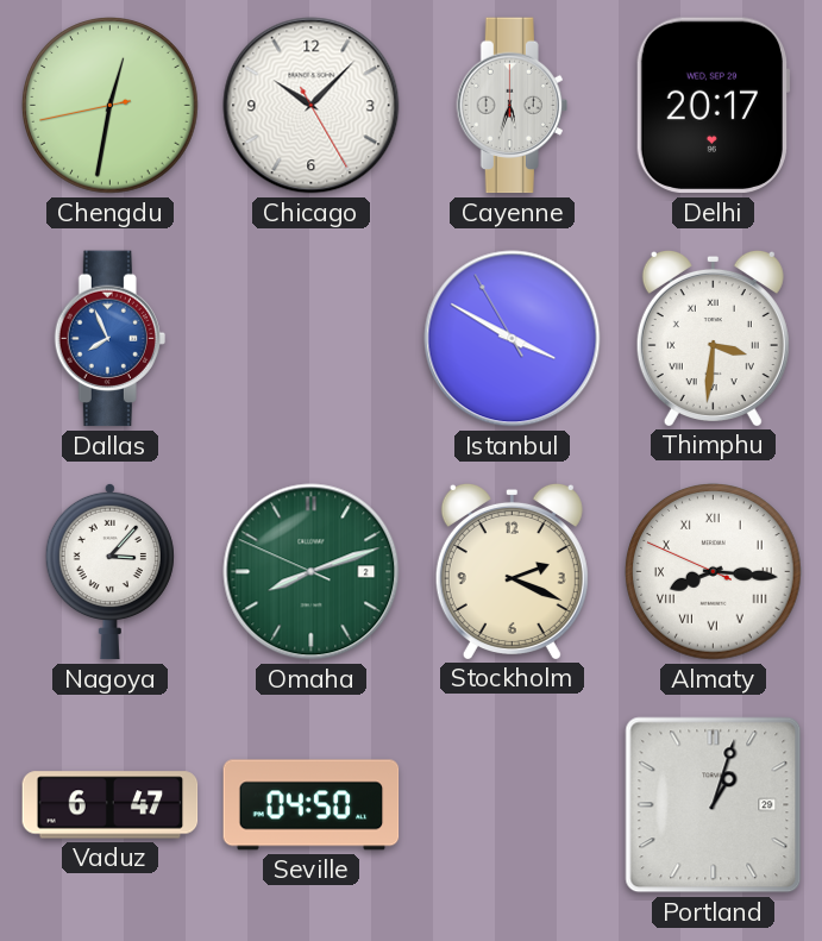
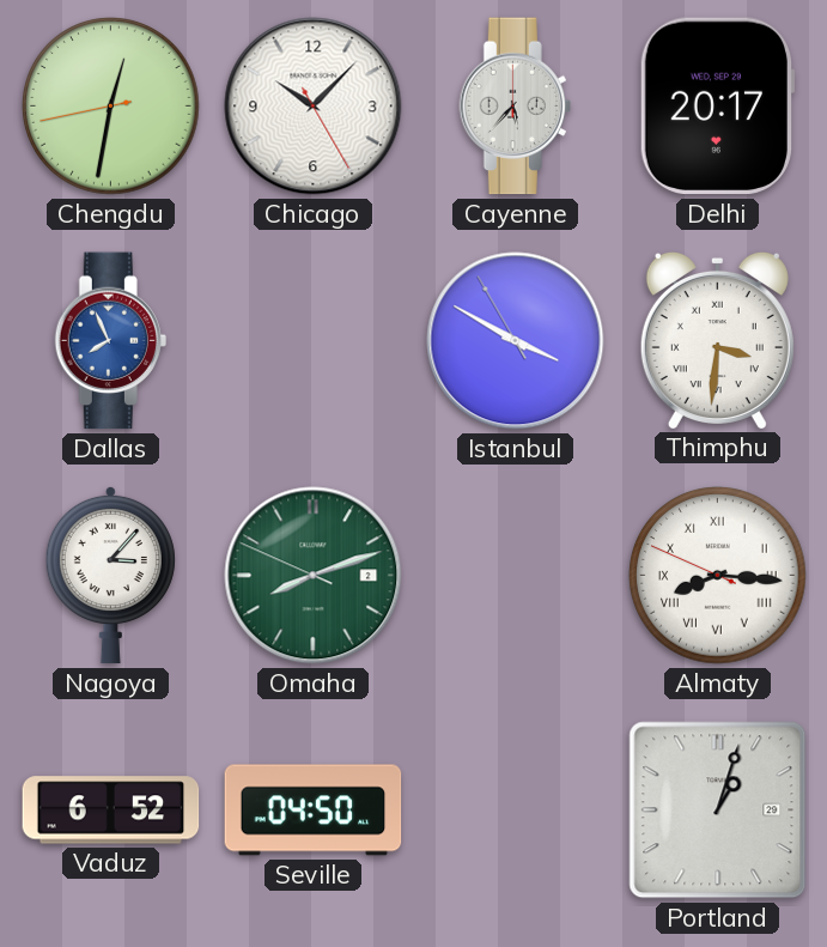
Cayenne: 5:33 -> 5:37
Stockholm: 2:19 -> none
Vaduz: 6:47 -> 6:52
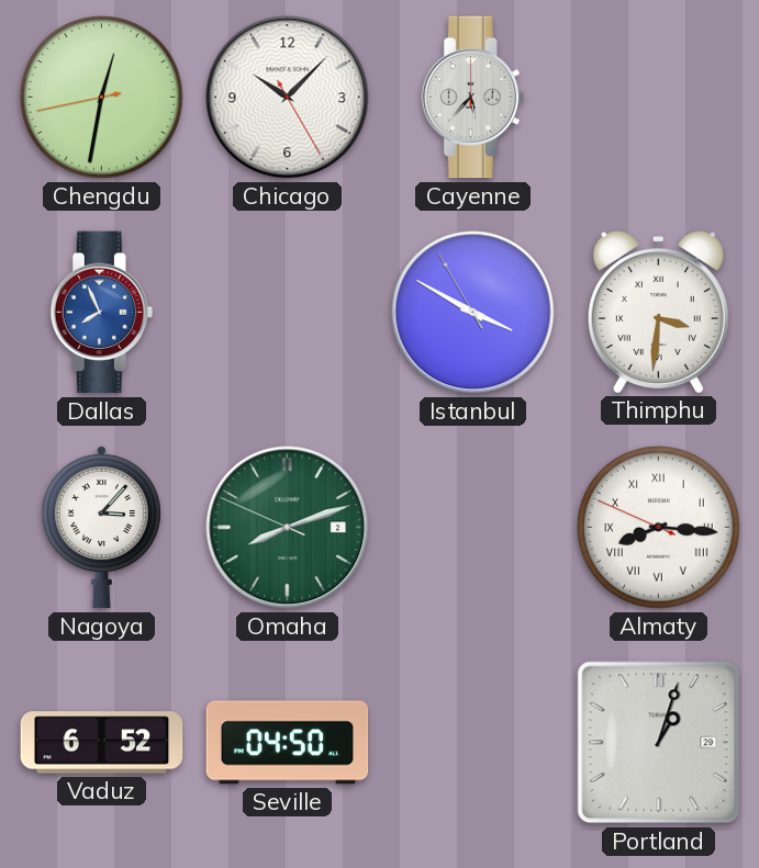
Delhi: 20:17 -> none
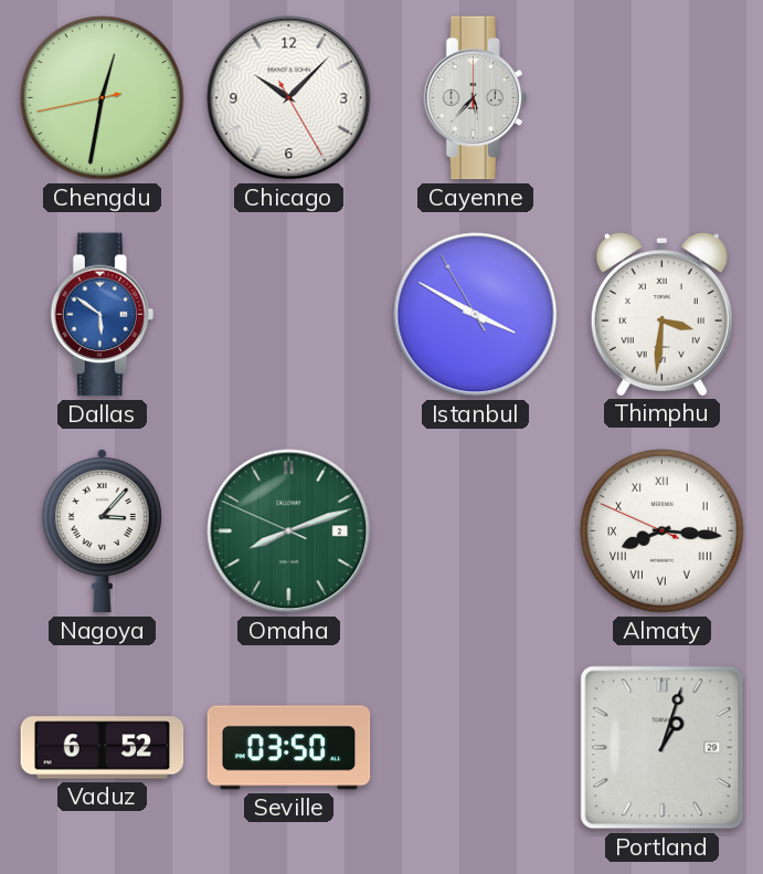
Dallas: 7:56 -> 5:51
Seville: 04:50 -> 03:50
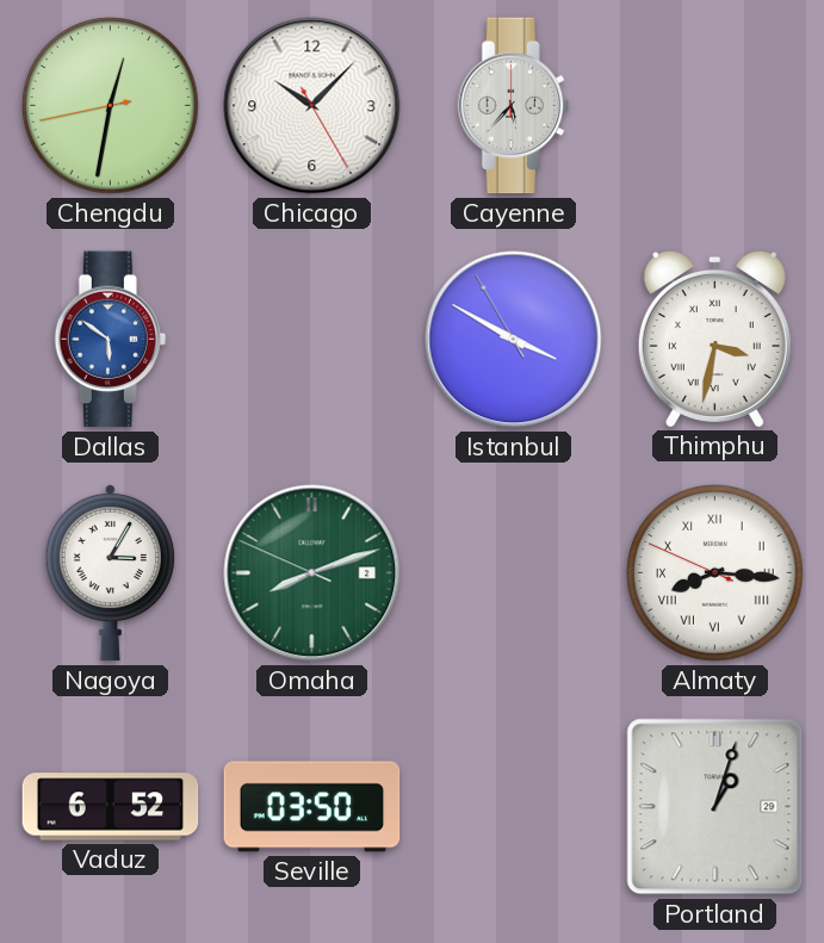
Thimphu: 3:31 -> 3:32
Nagoya: 3:07 -> 3:05
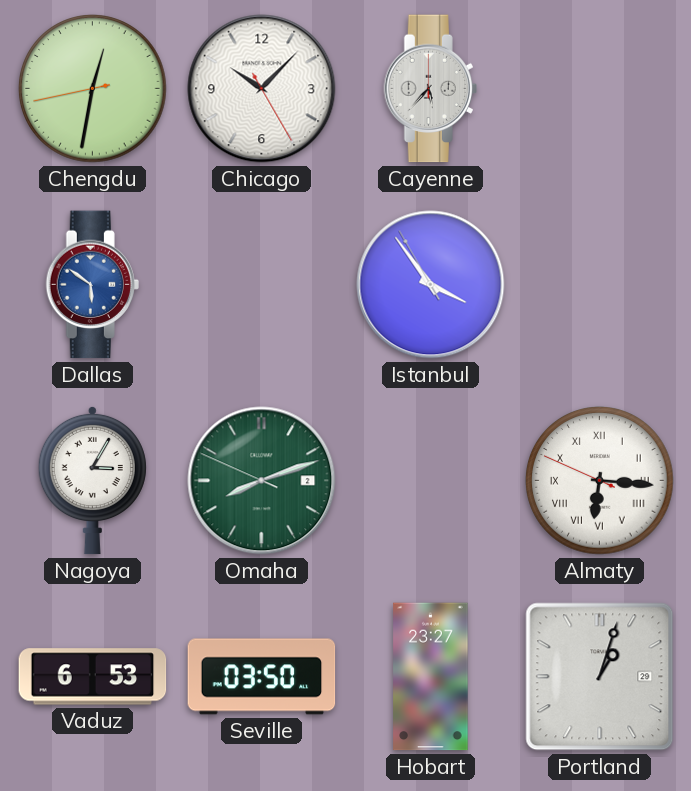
Istanbul: 3:49 -> 3:53
Thimphu: 3:32 -> none
Almaty: 8:15 -> 6:15
Vaduz: 6:52 -> 6:53
Hobart: none -> 23:27
